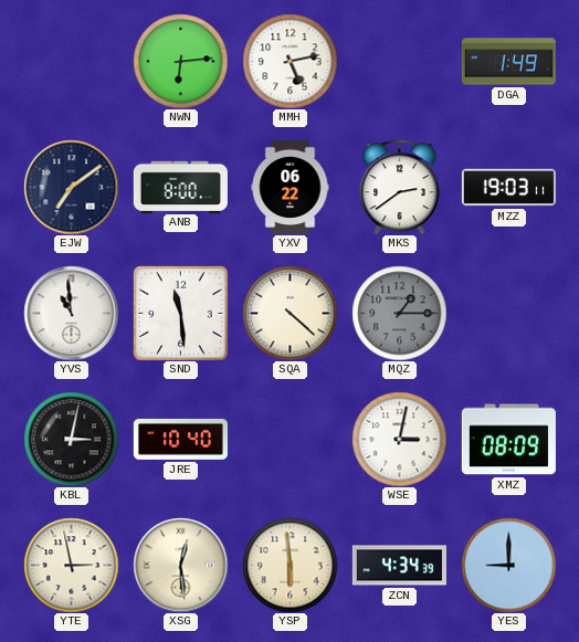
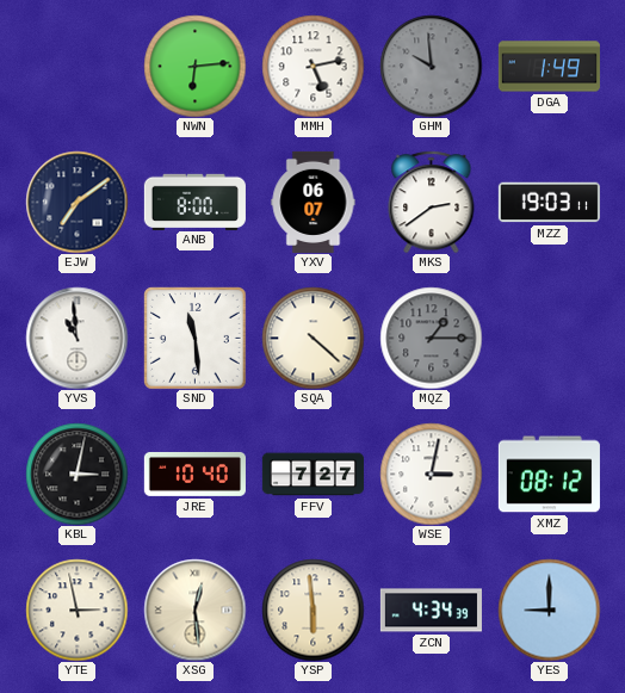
GHM: none -> 9:59
YXV: 06:22 -> 06:07
FFV: none -> 7:27
XMZ: 08:09 -> 08:12
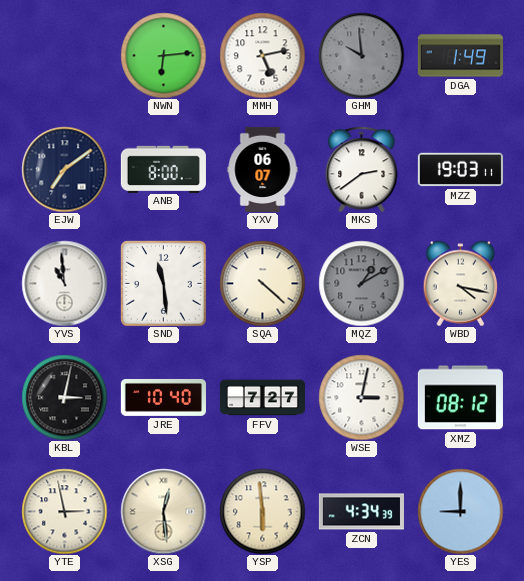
MQZ: 1:15 -> 1:10
WBD: none -> 4:17
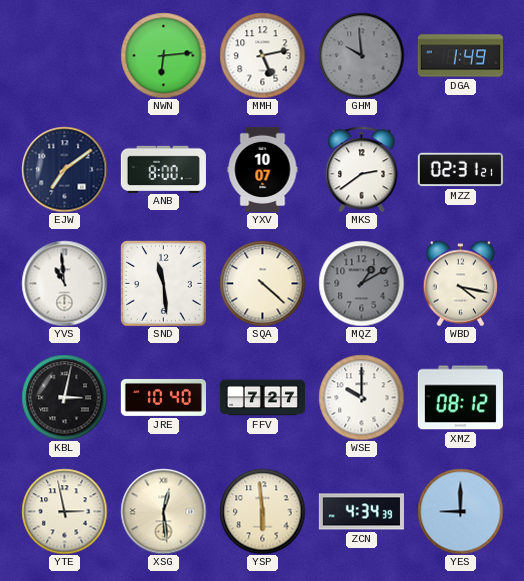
YXV: 06:07 -> 10:07
MZZ: 19:03 -> 02:31
WSE: 3:02 -> 10:00
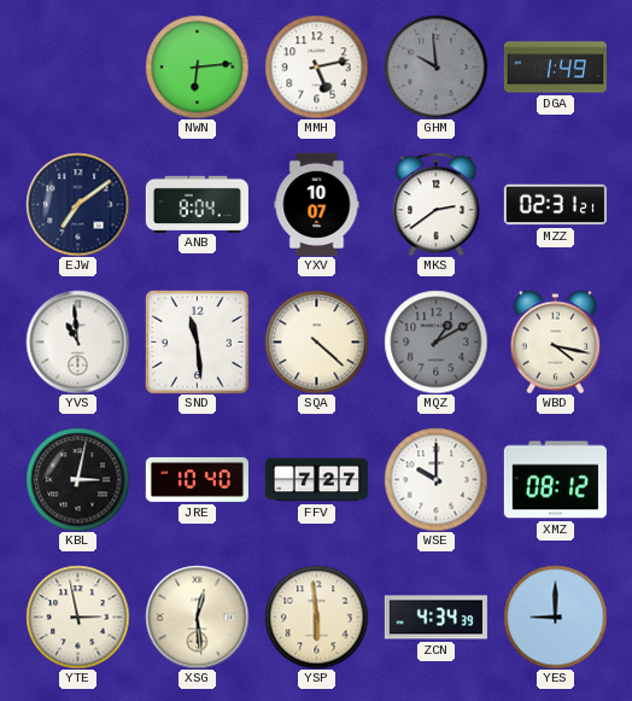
ANB: 8:00 -> 8:04
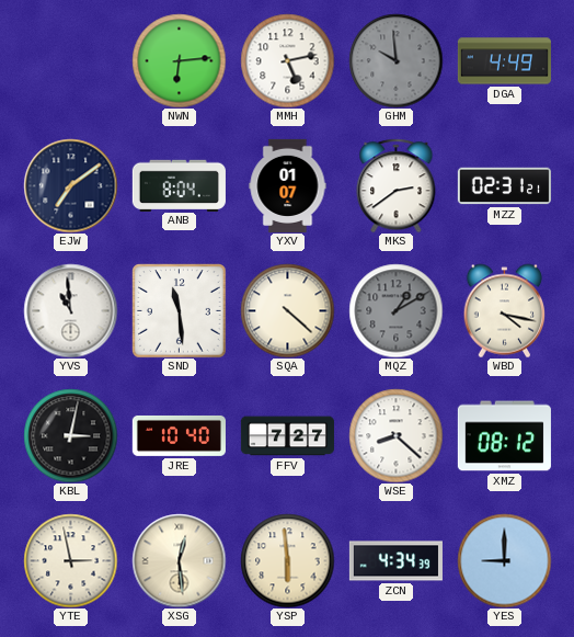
DGA: 1:49 -> 4:49
YXV: 10:07 -> 01:07
WSE: 10:00 -> 8:22
